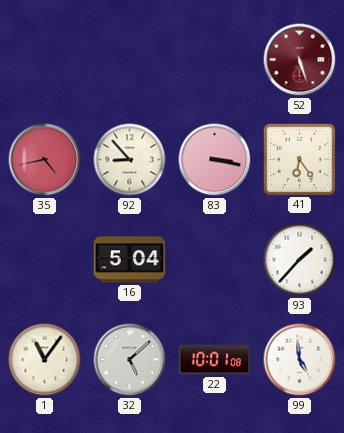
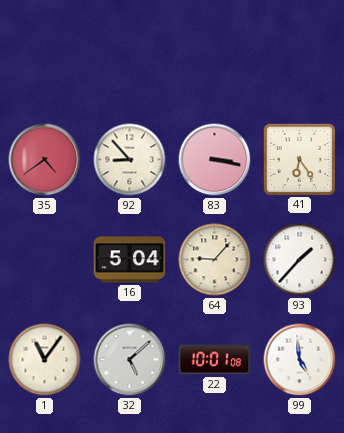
52: 5:27 -> none
35: 4:43 -> 4:39
64: none -> 9:07
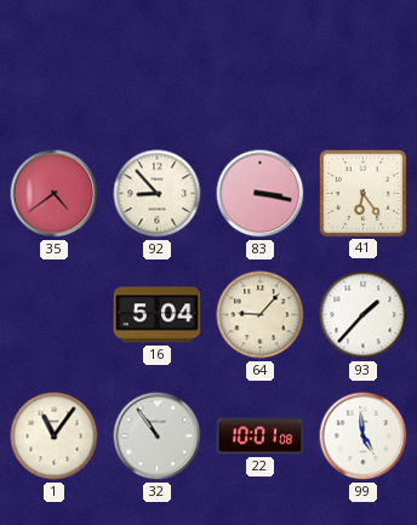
32: 5:08 -> 10:54
